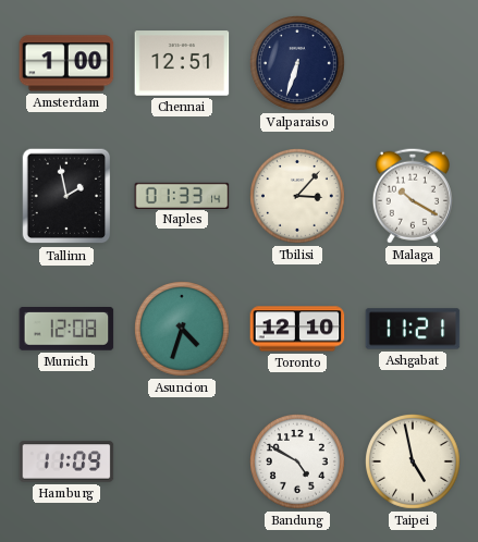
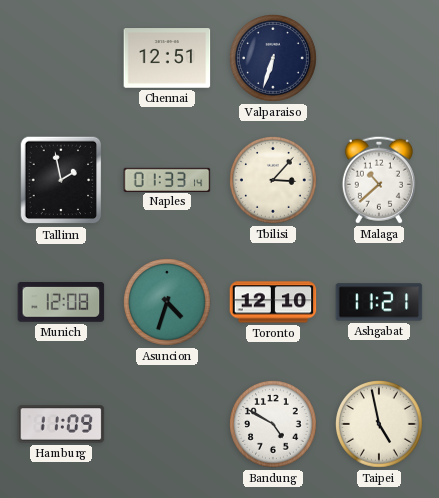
Amsterdam: 1:00 -> none
Malaga: 10:20 -> 10:38
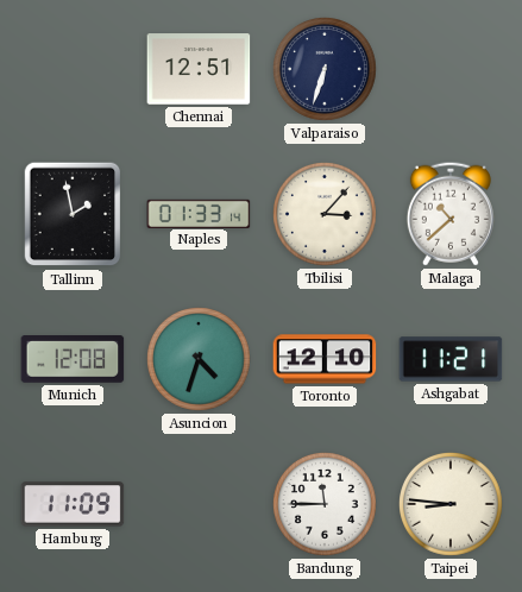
Bandung: 4:50 -> 11:45
Taipei: 4:58 -> 8:46
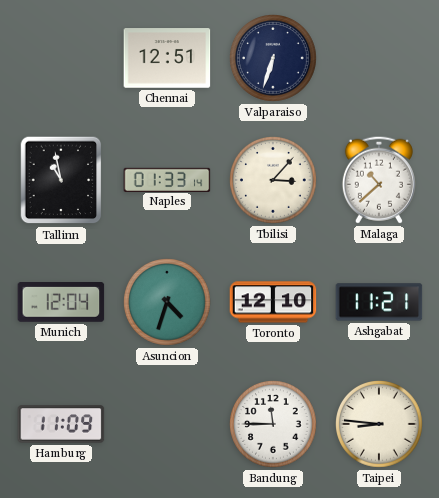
Tallinn: 1:58 -> 10:58
Munich: 12:08 -> 12:04
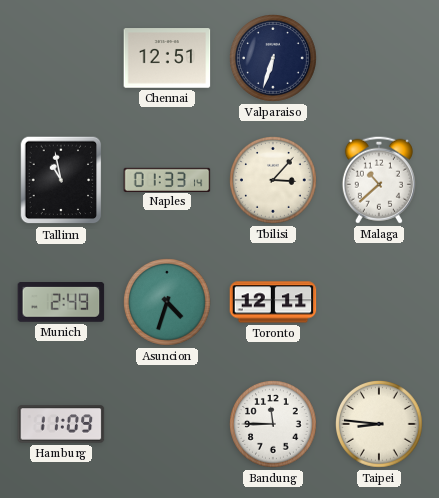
Munich: 12:04 -> 2:49
Toronto: 12:10 -> 12:11
Ashgabat: 11:21 -> none
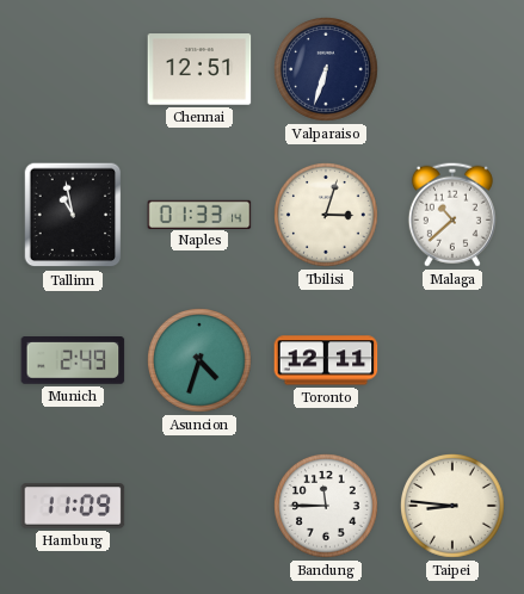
Tbilisi: 3:07 -> 3:03
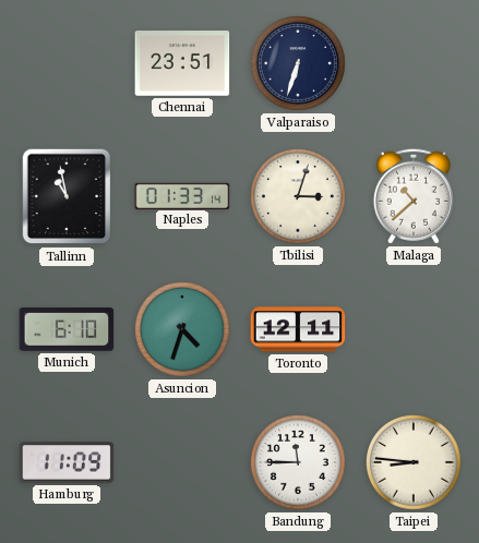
Chennai: 12:51 -> 23:51
Munich: 2:49 -> 6:10
